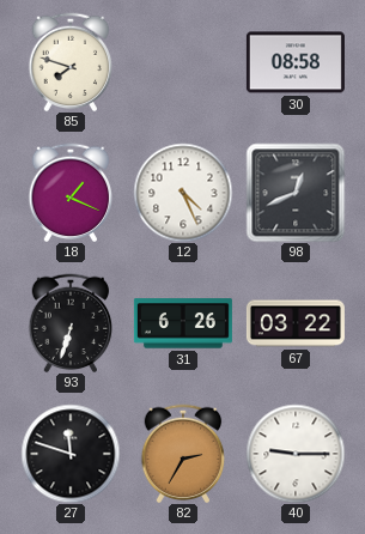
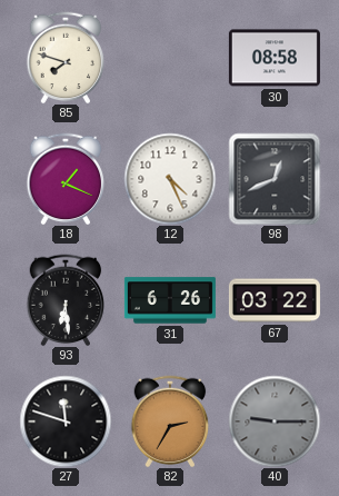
93: 6:33 -> 6:29
40 dial: white -> grey
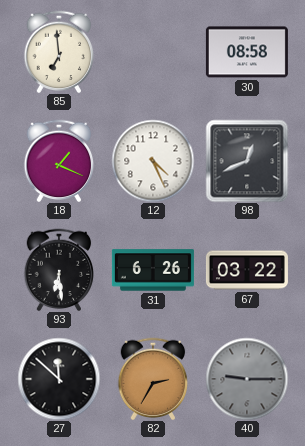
85: 7:48 -> 6:59
27: 11:48 -> 11:52
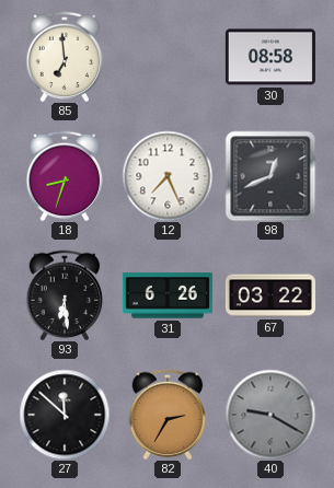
18: 1:19 -> 8:33
12: 4:26 -> 7:26
40: 9:15 -> 9:20
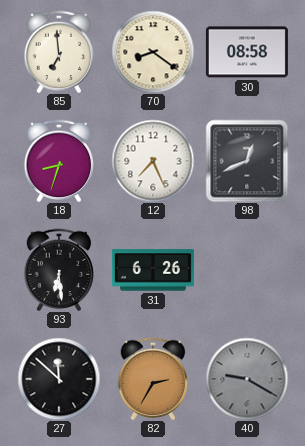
70: none -> 8:21
67: 03:22 -> none
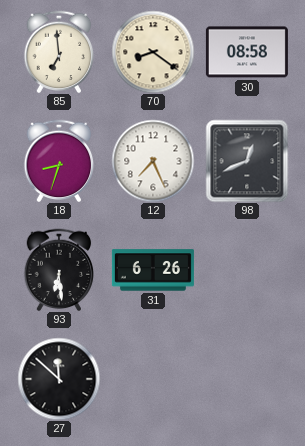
82: 2:35 -> none
40: 9:20 -> none
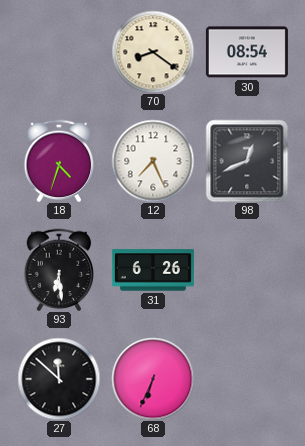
85: 6:59 -> none
30: 08:58 -> 08:54
18: 8:33 -> 4:33
68: none -> 6:34
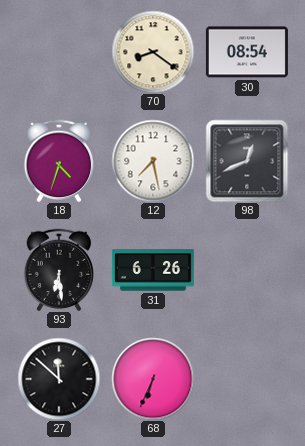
12: 7:26 -> 7:28
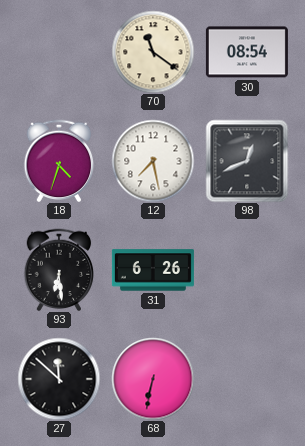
70: 8:21 -> 11:21
68: 6:34 -> 6:32
